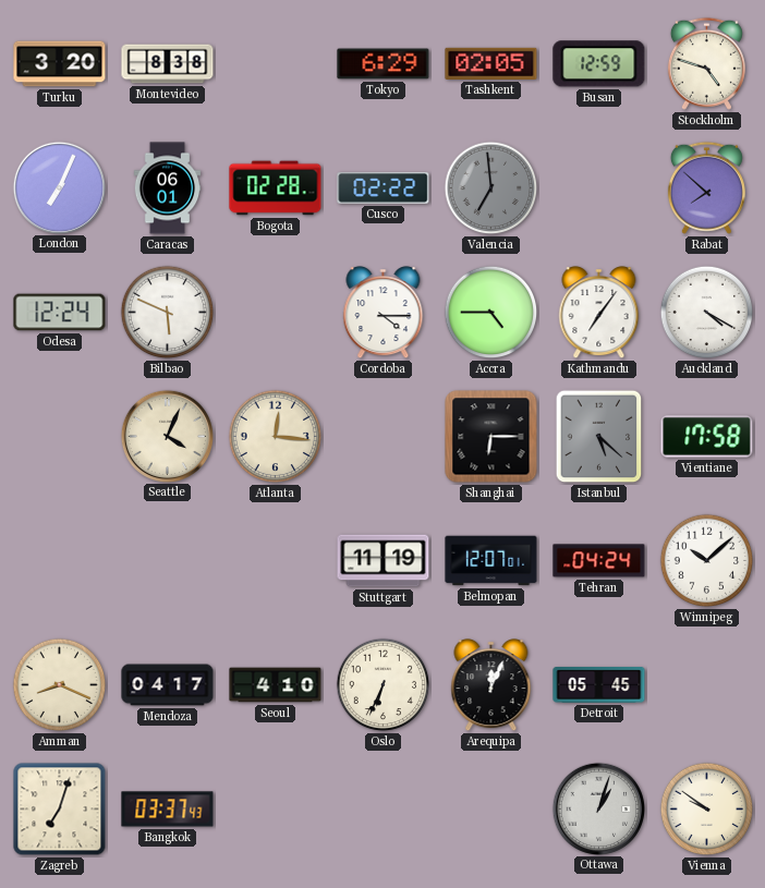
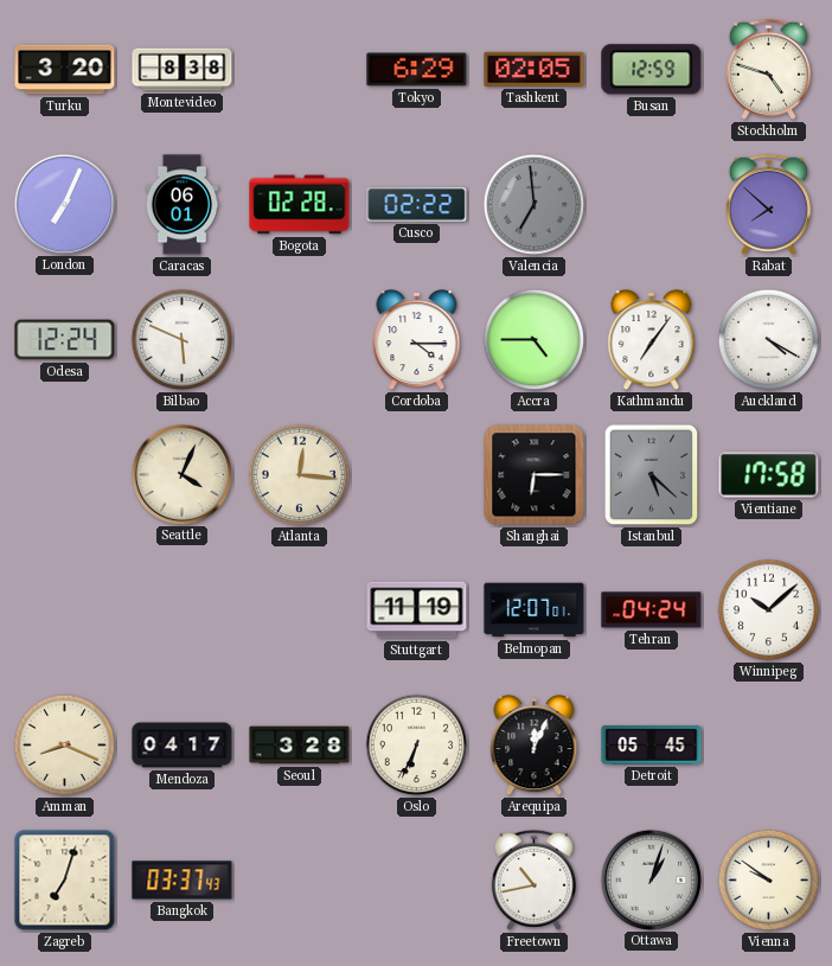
Seoul: 4:10 -> 3:28
Freetown: none -> 10:43
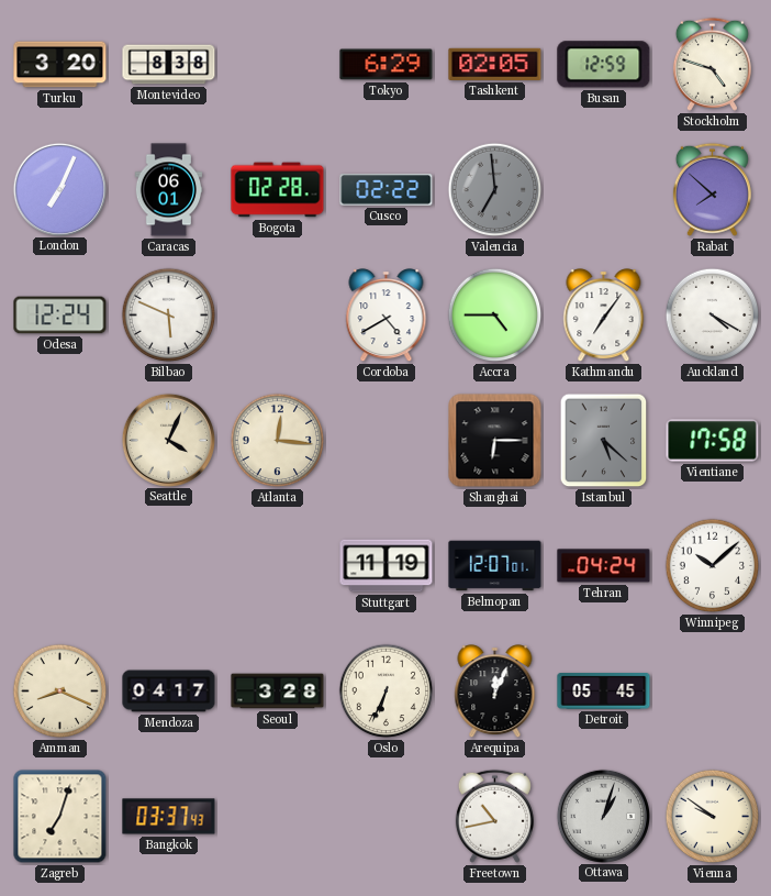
Cordoba: 4:15 -> 4:40
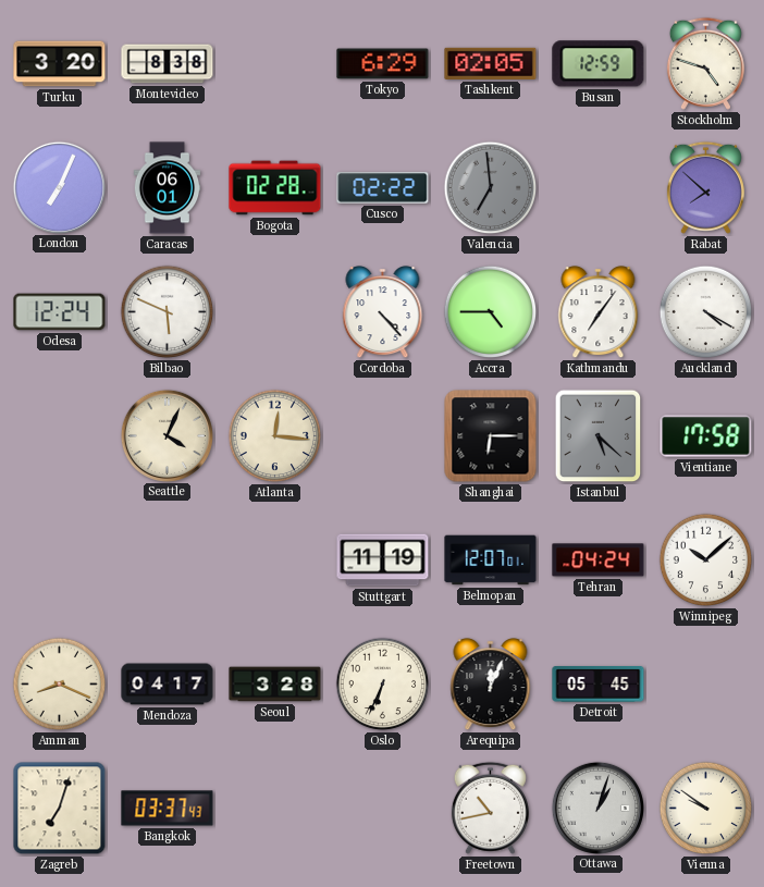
Cordoba: 4:40 -> 4:23
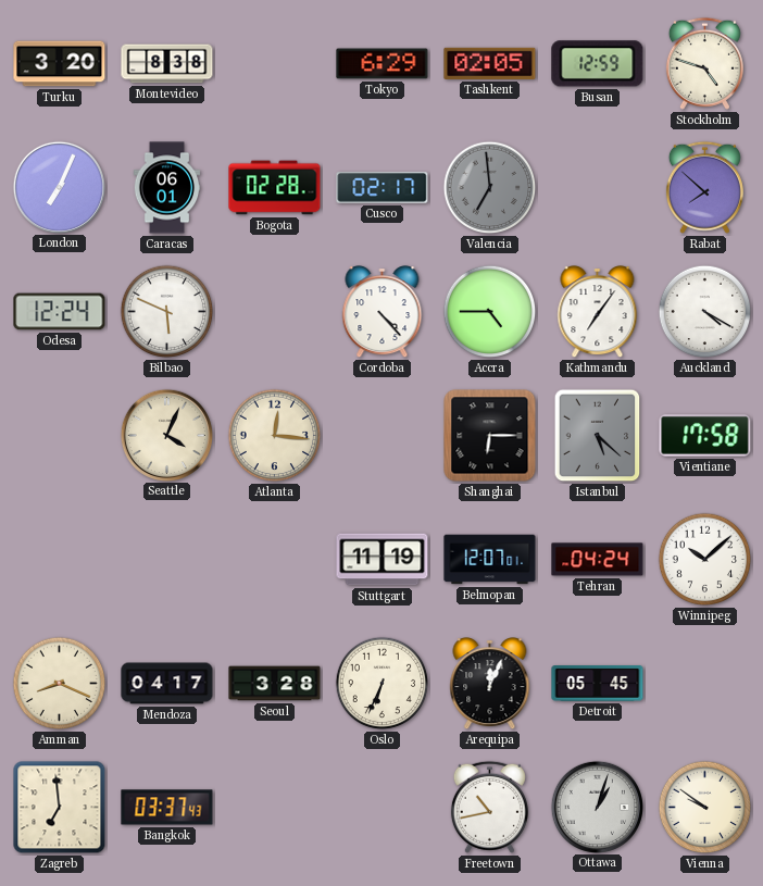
Cusco: 02:22 -> 02:17
Zagreb: 7:03 -> 6:59
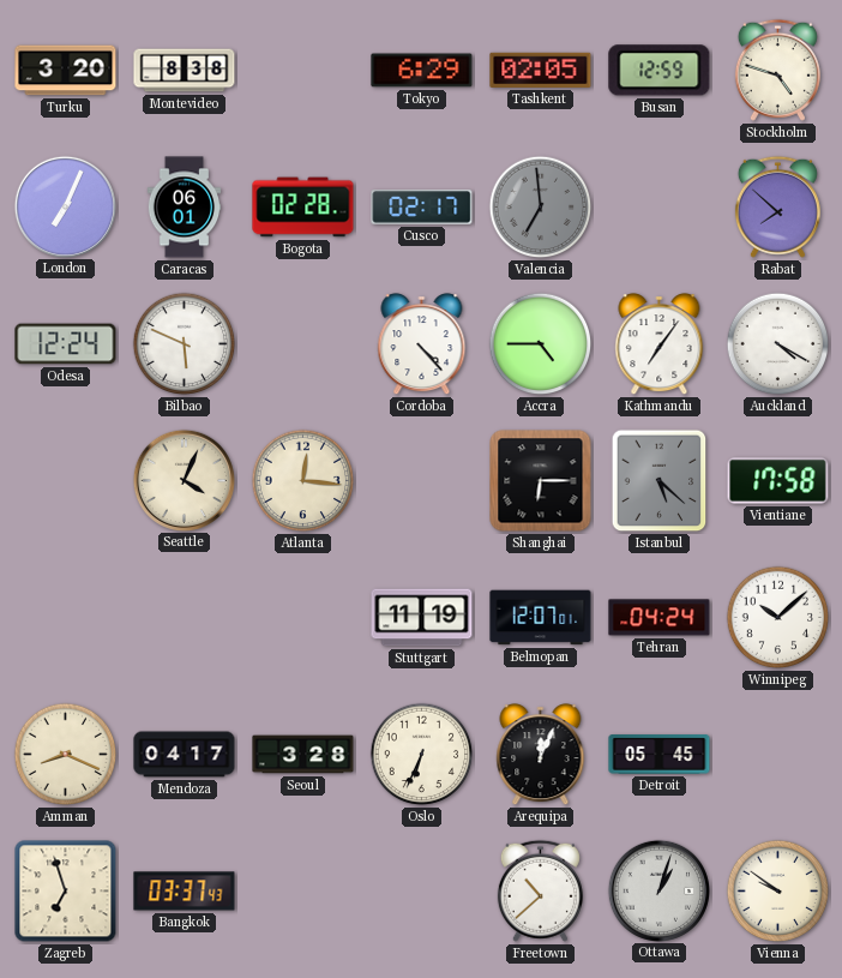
Zagreb: 6:59 -> 6:57
Freetown: 10:43 -> 10:38
